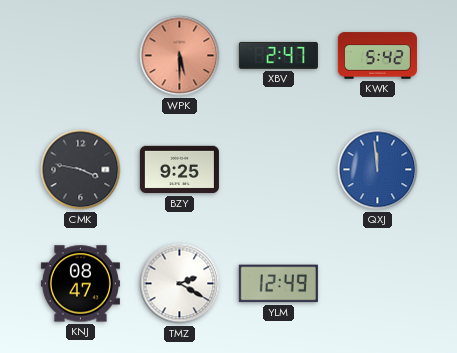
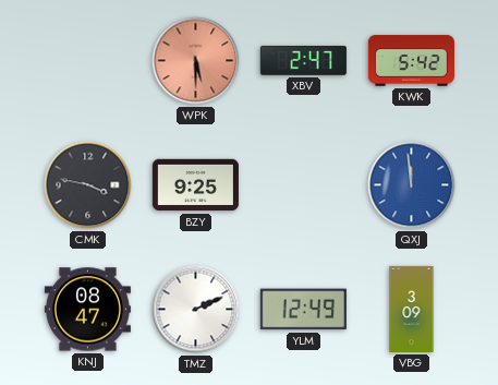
TMZ: 2:20 -> 2:11
VBG: none -> 3:09
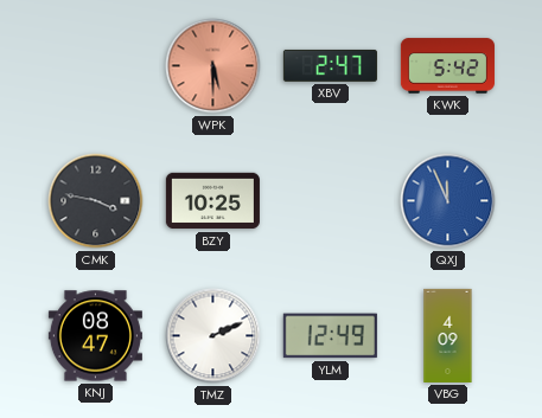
BZY: 9:25 -> 10:25
QXJ: 11:59 -> 11:56
VBG: 3:09 -> 4:09
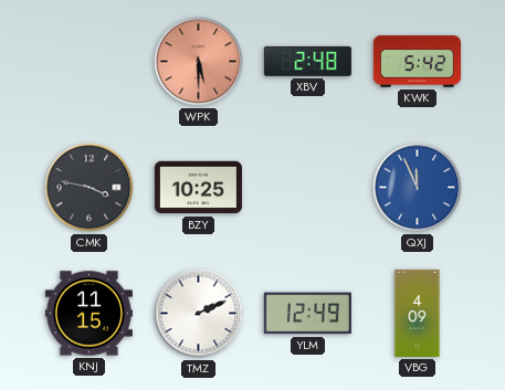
XBV: 2:47 -> 2:48
KNJ: 08:47 -> 11:15
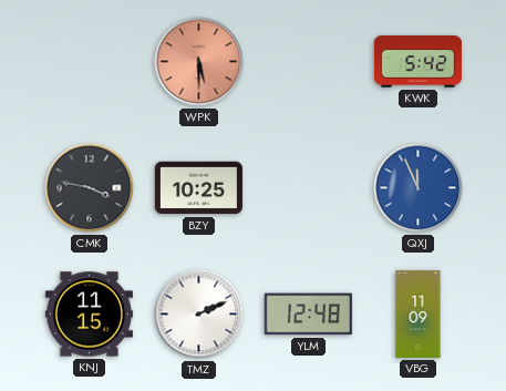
XBV: 2:48 -> none
YLM: 12:49 -> 12:48
VBG: 4:09 -> 11:09
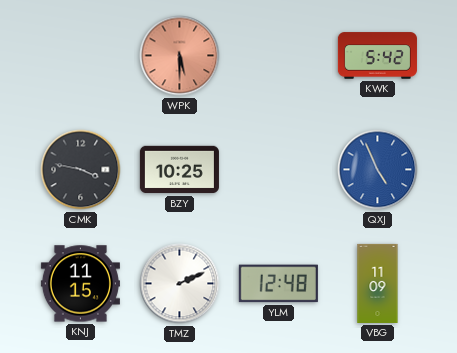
QXJ: 11:56 -> 4:56
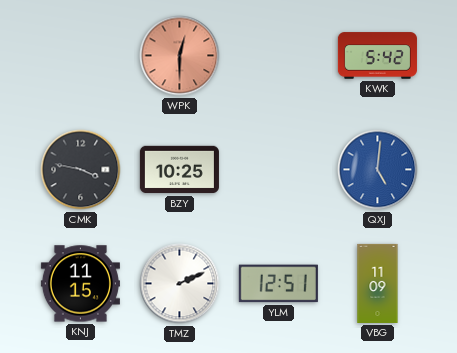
WPK: 5:30 -> 12:30
QXJ: 4:56 -> 5:01
YLM: 12:48 -> 12:51
